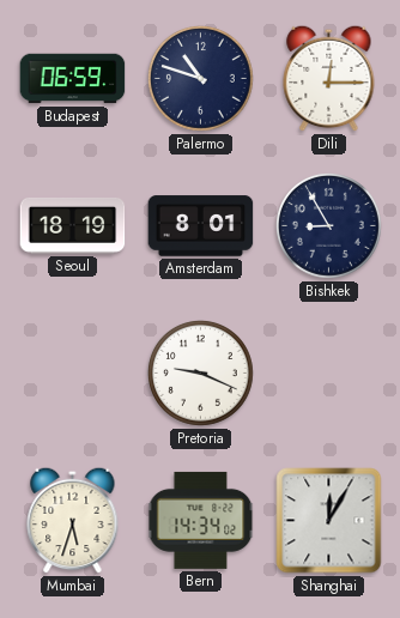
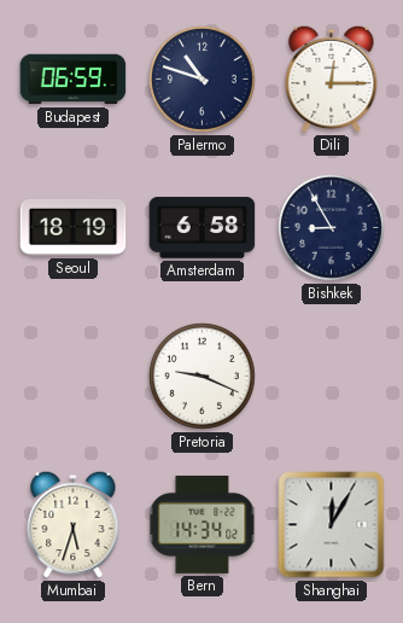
Amsterdam: 8:01 -> 6:58
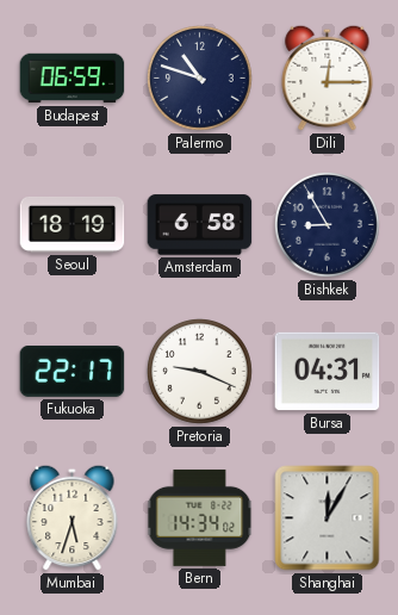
Fukuoka: none -> 22:17
Bursa: none -> 04:31
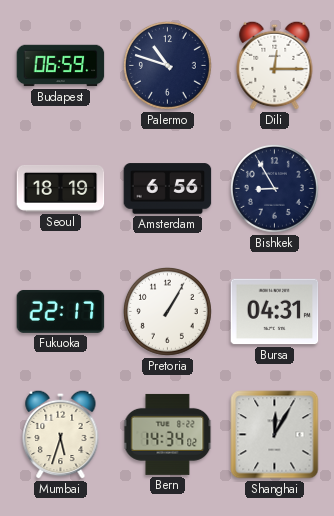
Amsterdam: 6:58 -> 6:56
Pretoria: 9:19 -> 1:05
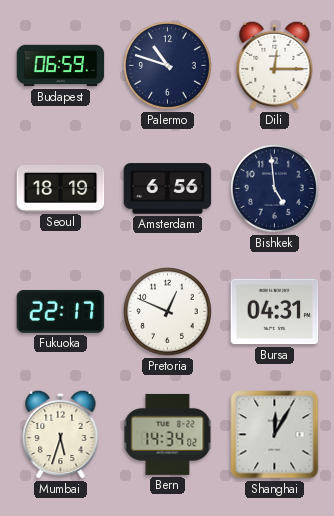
Bishkek: 8:55 -> 4:59
Pretoria: 1:05 -> 12:49
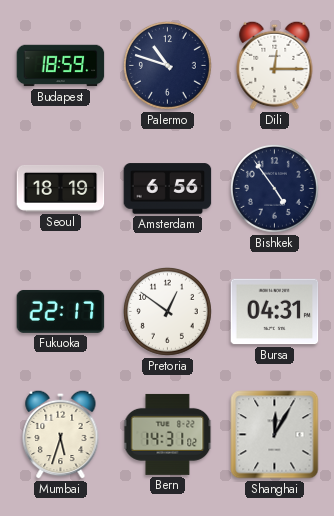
Budapest: 06:59 -> 18:59
Bishkek: 4:59 -> 4:54
Pretoria: 12:49 -> 12:51
Bern: 14:34 -> 14:31
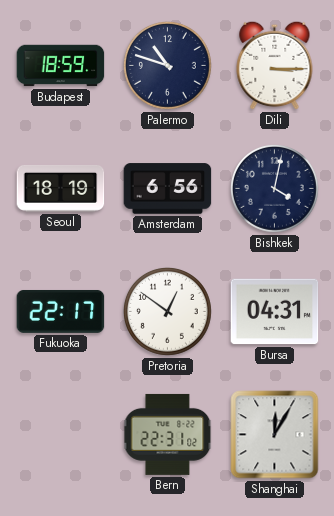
Dili: 12:15 -> 3:15
Bishkek: 4:54 -> 4:02
Mumbai: 5:33 -> none
Bern: 14:31 -> 22:31
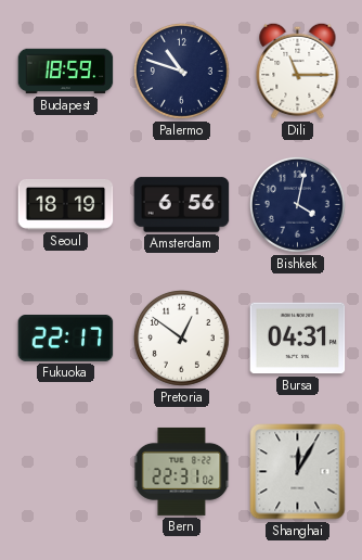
Dili: 3:15 -> 11:15
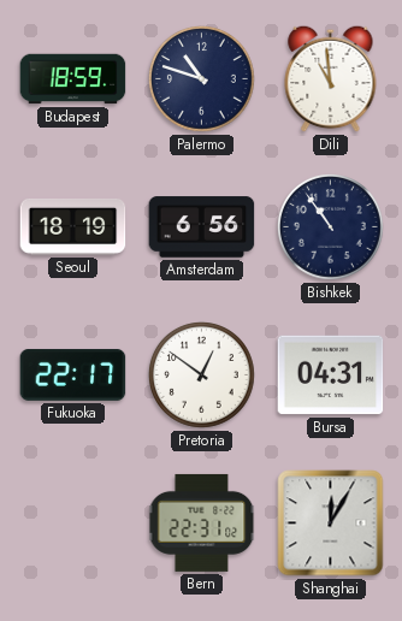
Dili: 11:15 -> 10:59
Bishkek: 4:02 -> 10:54
